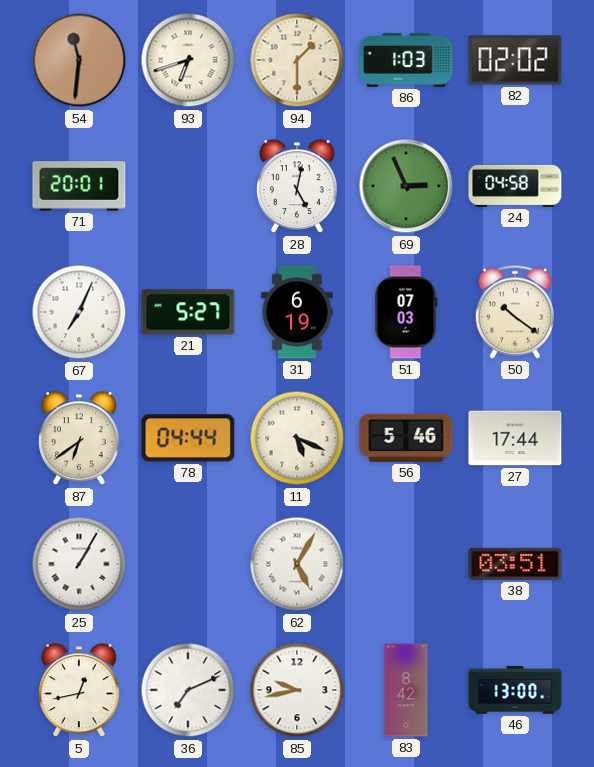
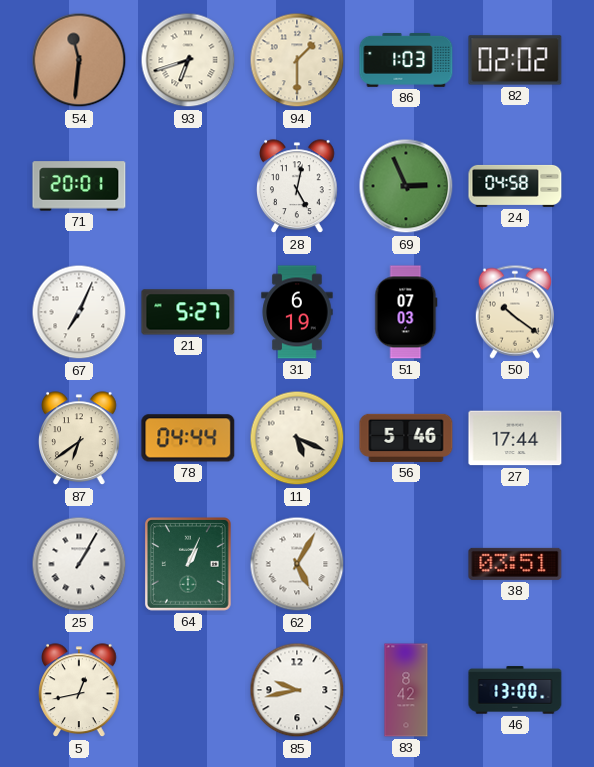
64: none -> 1:04
36: 7:11 -> none
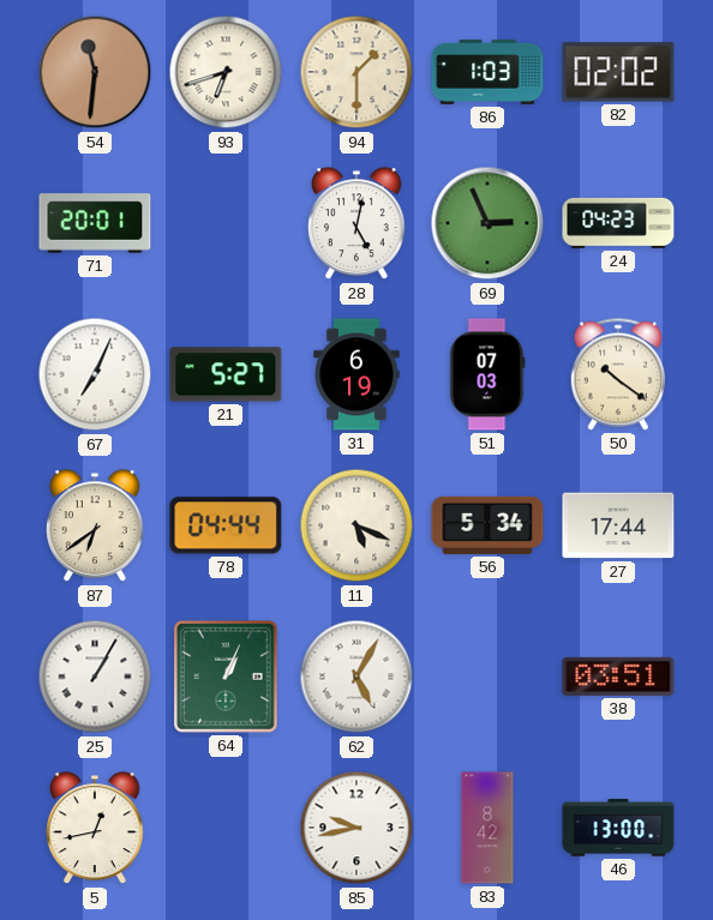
24: 04:58 -> 04:23
56: 5:46 -> 5:34
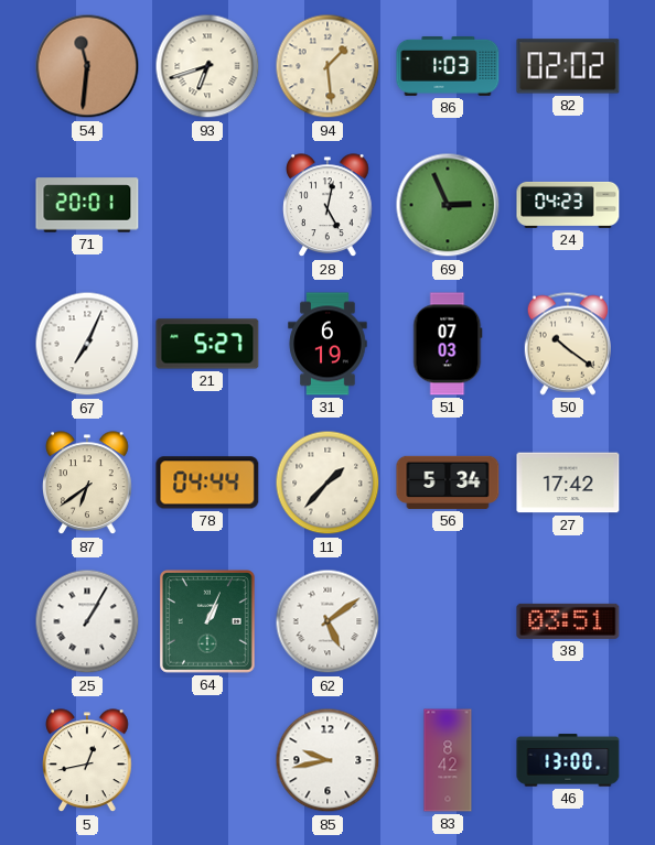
94: 1:30 -> 1:29
11: 5:19 -> 1:37
27: 17:44 -> 17:42
62: 5:05 -> 5:09
